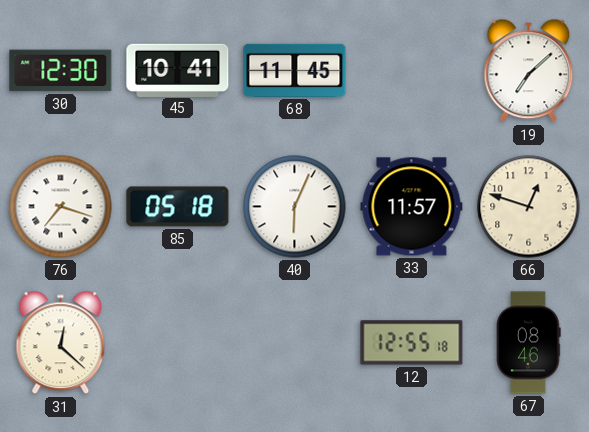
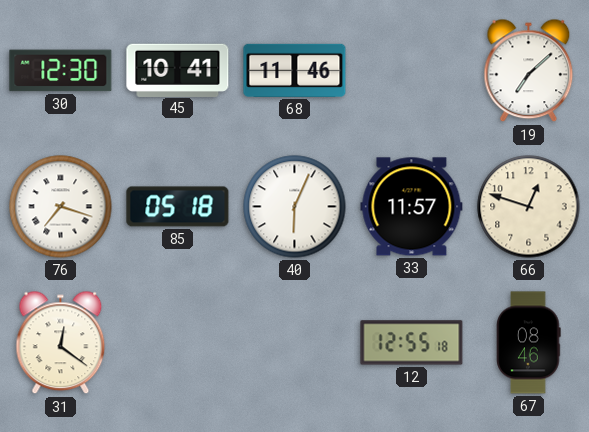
68: 11:45 -> 11:46
31: 12:22 -> 12:21
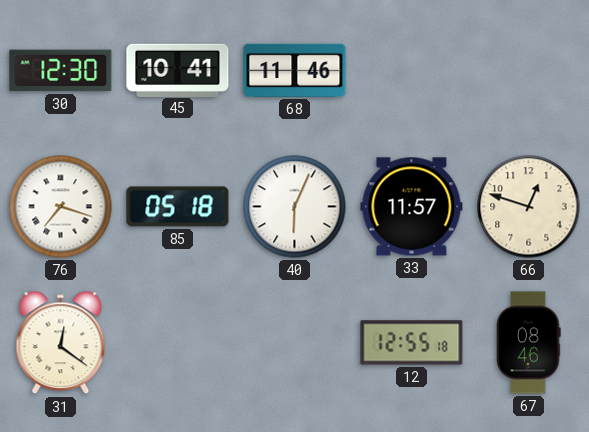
19: 7:08 -> none
